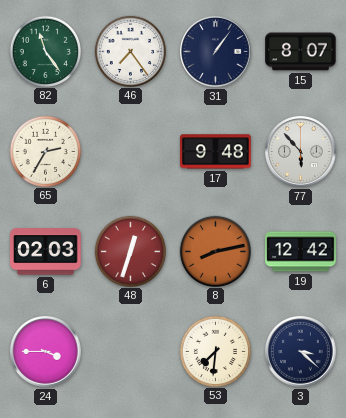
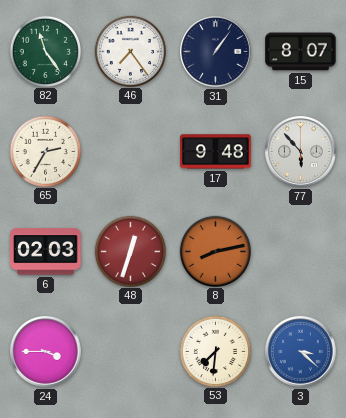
19: 12:42 -> none
3 dial: navy -> blue
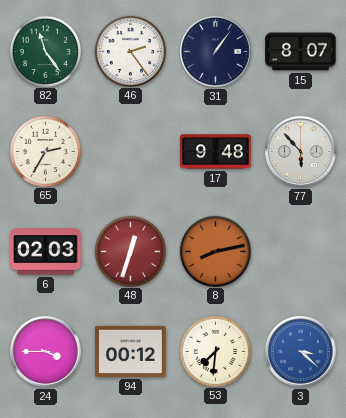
46: 7:24 -> 2:24
94: none -> 00:12
